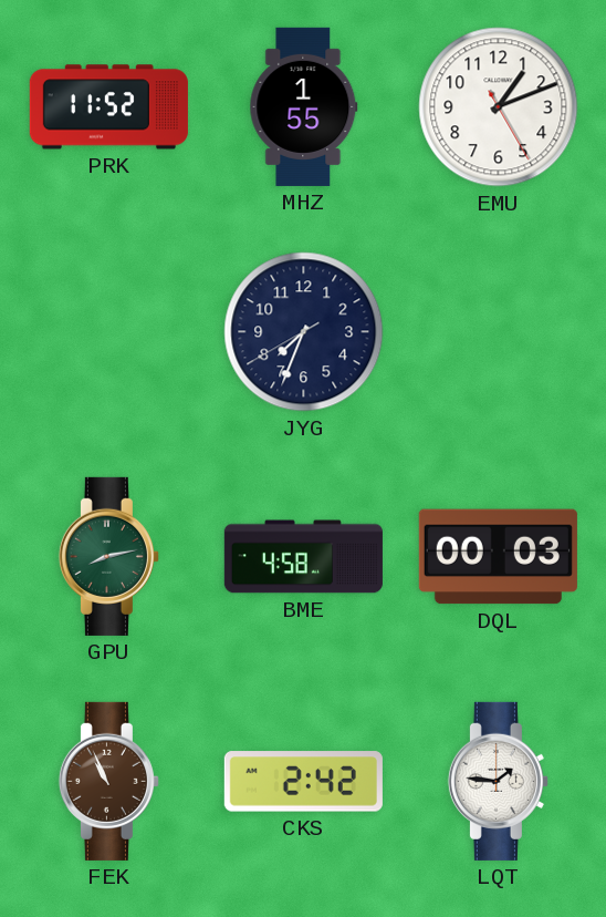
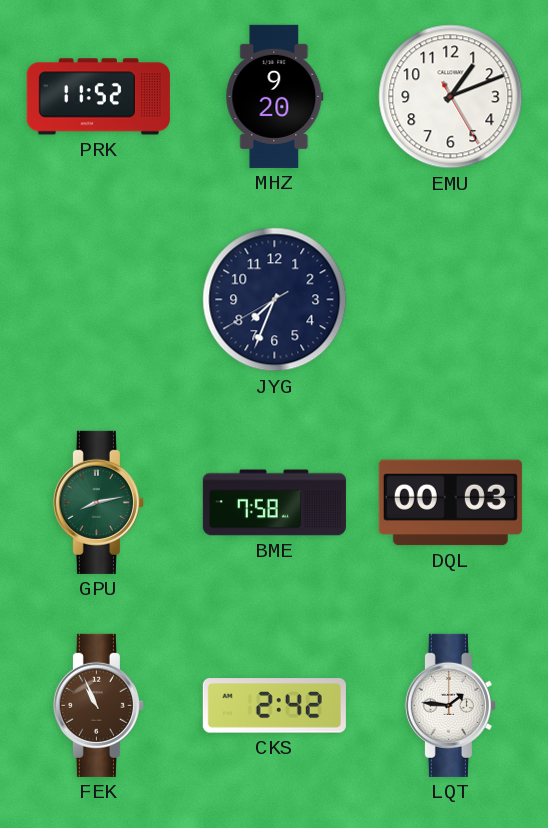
MHZ: 1:55 -> 9:20
BME: 4:58 -> 7:58
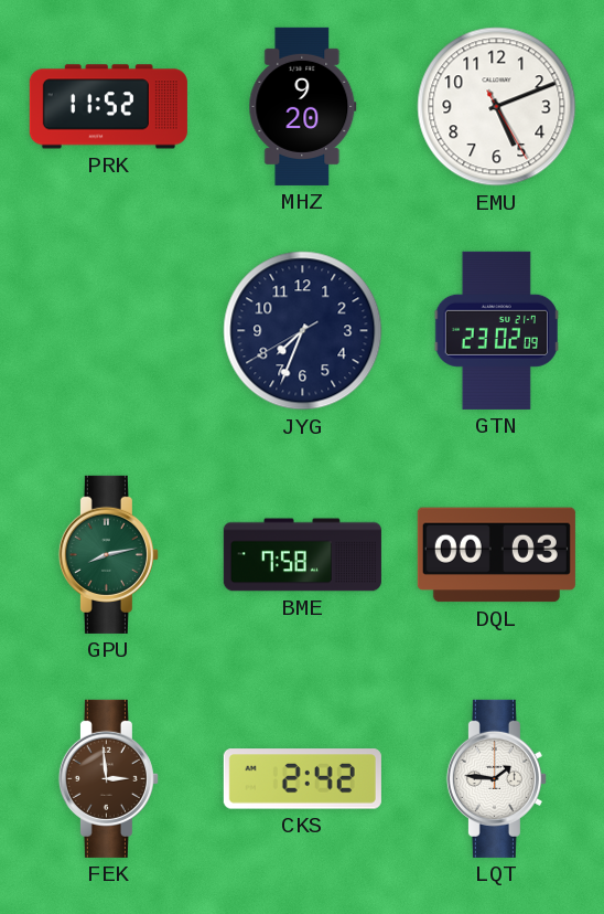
EMU: 1:11 -> 5:11
GTN: none -> 23:02
FEK: 10:56 -> 2:59
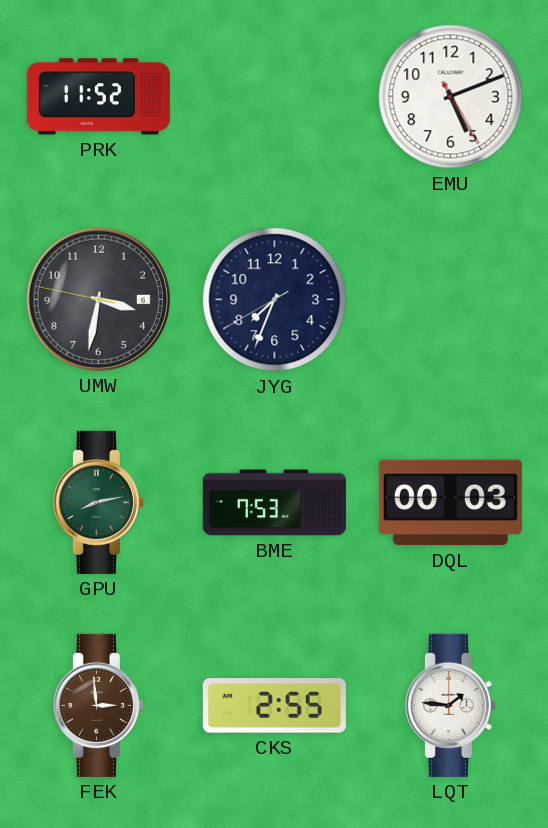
MHZ: 9:20 -> none
UMW: none -> 3:31
GTN: 23:02 -> none
BME: 7:58 -> 7:53
CKS: 2:42 -> 2:55
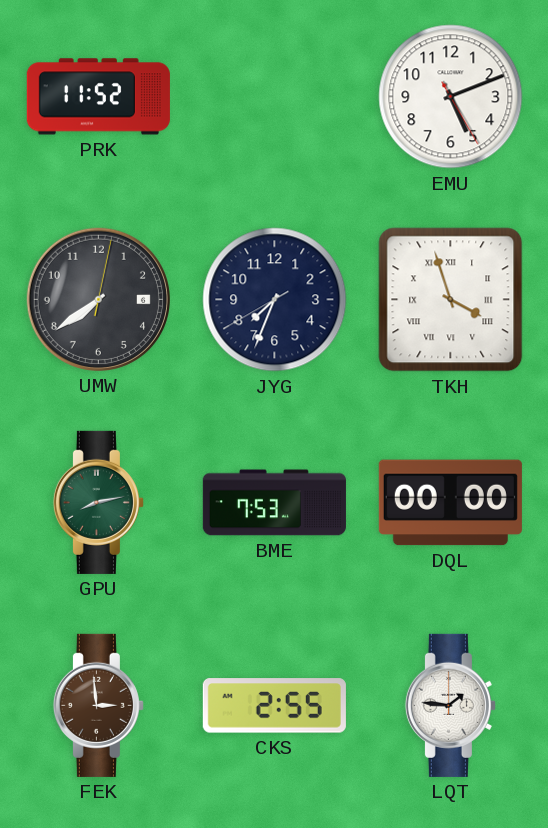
UMW: 3:31 -> 7:39
TKH: none -> 3:57
DQL: 00:03 -> 00:00
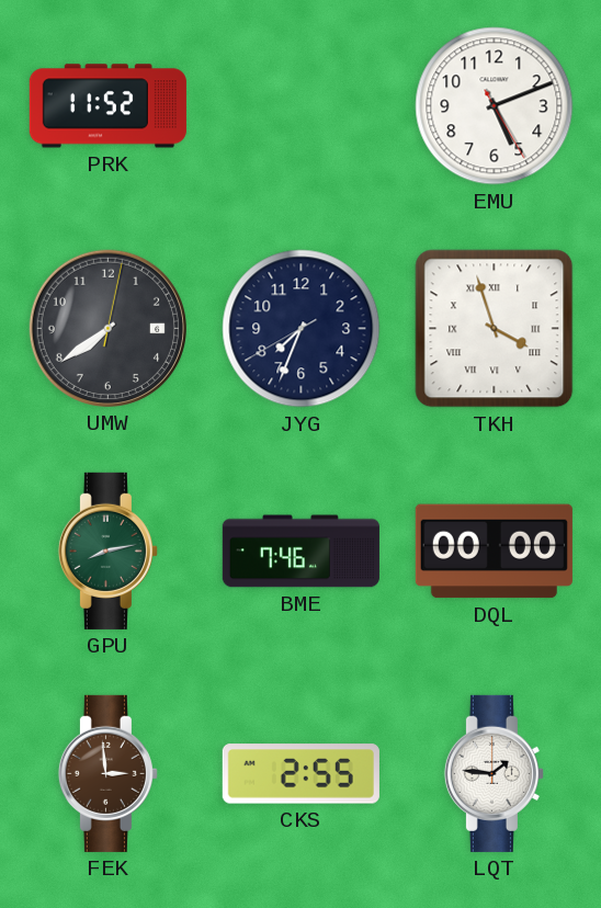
BME: 7:53 -> 7:46
